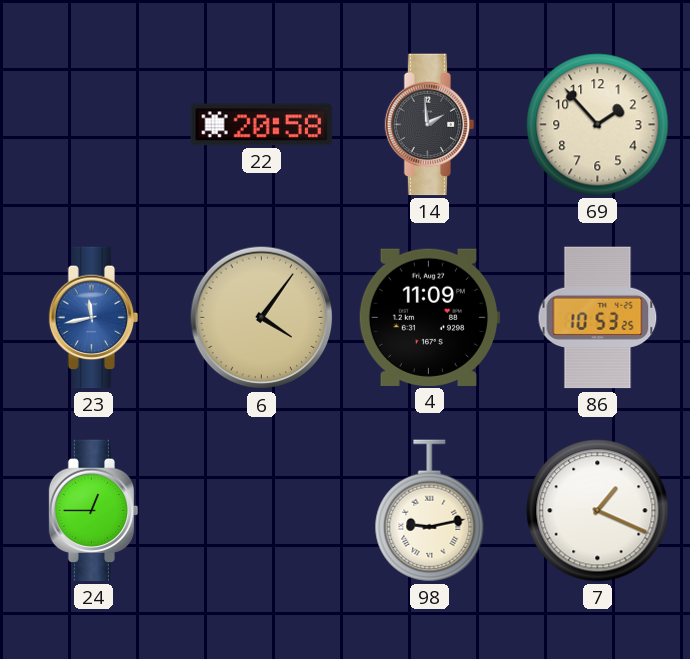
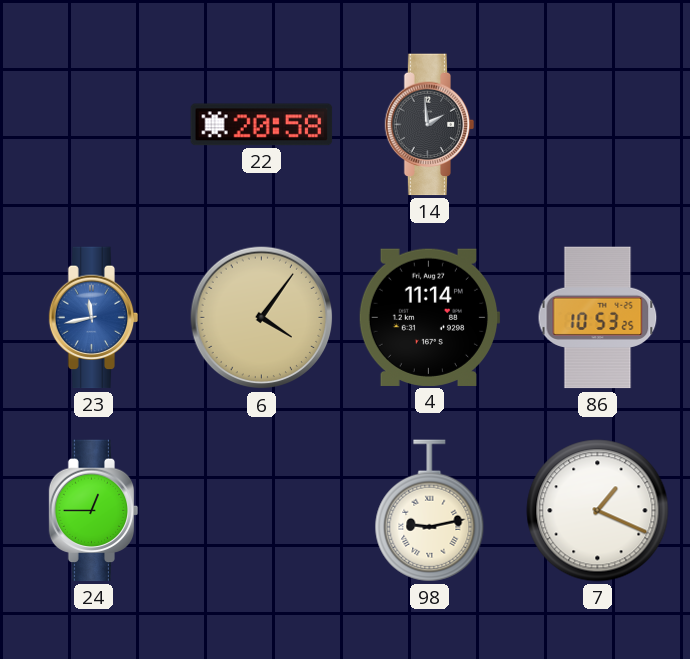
69: 1:53 -> none
4: 11:09 -> 11:14
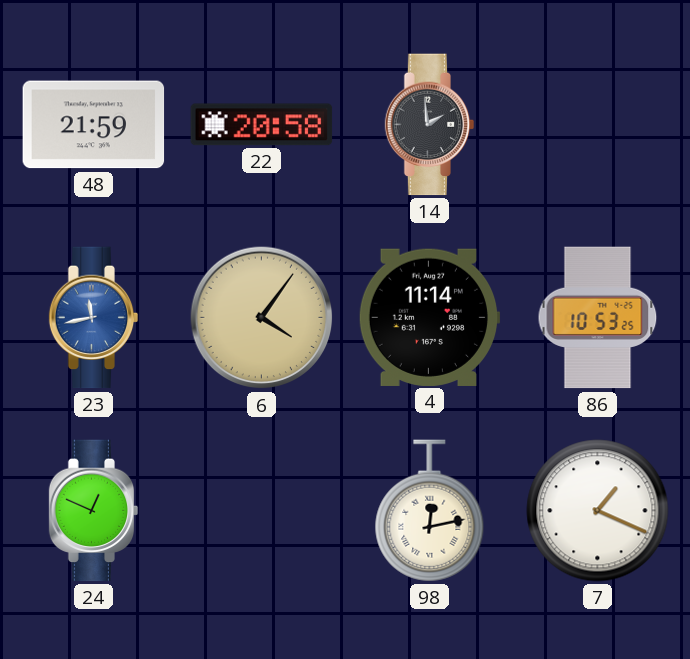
48: none -> 21:59
24: 12:45 -> 12:49
98: 9:13 -> 12:13
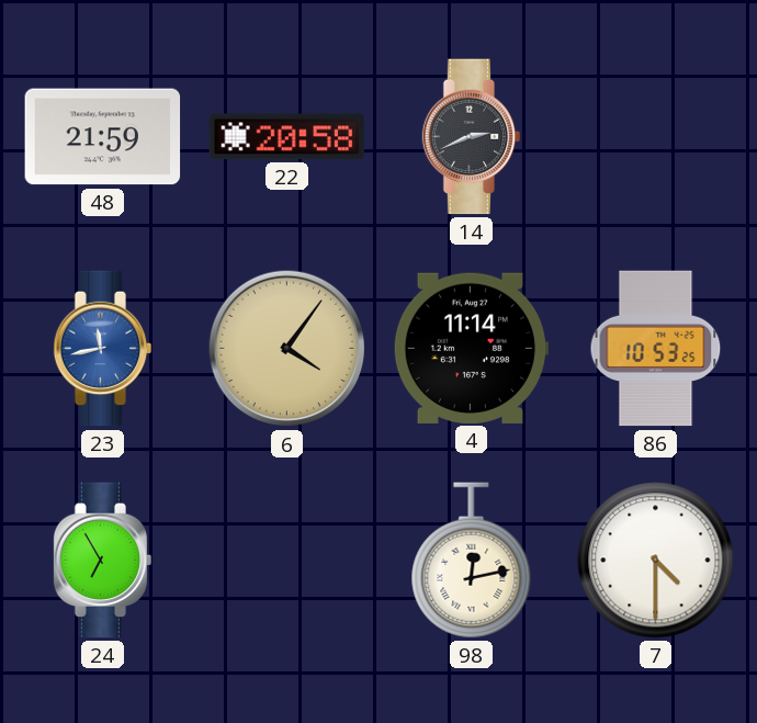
14: 1:59 -> 2:41
24: 12:49 -> 6:55
7: 1:19 -> 4:30
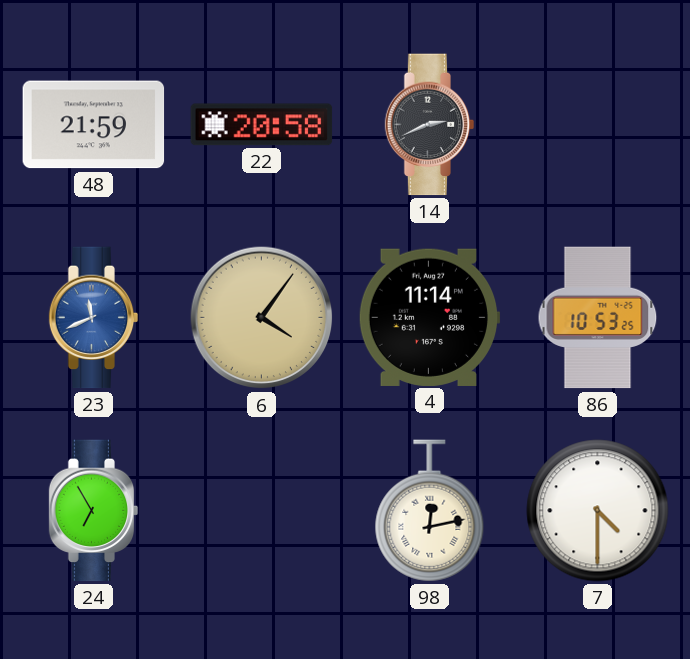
23: 11:43 -> 11:41
